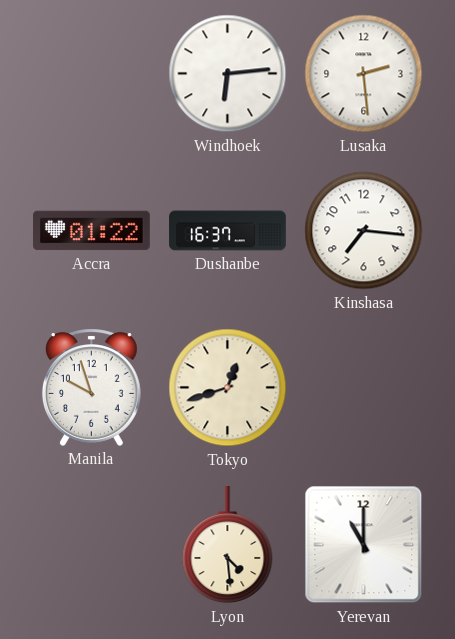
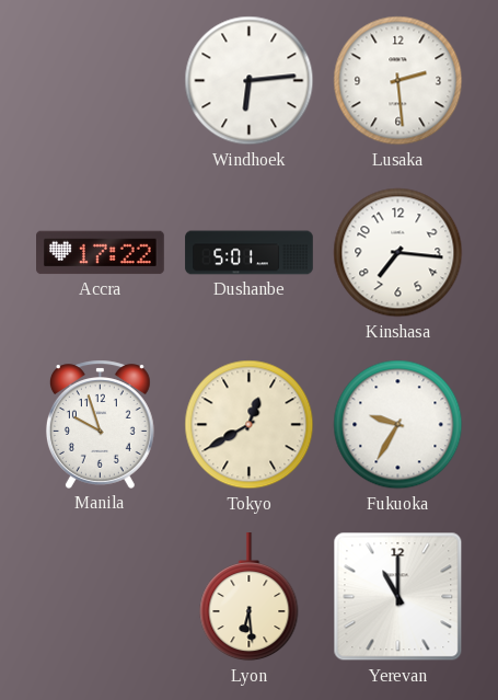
Accra: 01:22 -> 17:22
Dushanbe: 16:37 -> 5:01
Tokyo: 12:42 -> 12:40
Fukuoka: none -> 9:35
Lyon: 4:29 -> 6:29
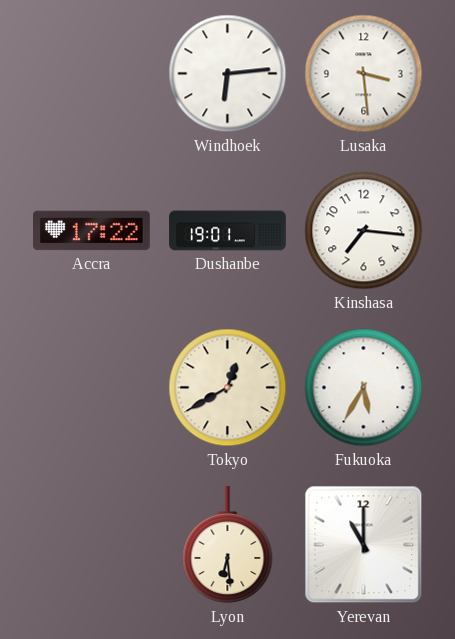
Lusaka: 2:29 -> 3:29
Dushanbe: 5:01 -> 19:01
Manila: 9:57 -> none
Fukuoka: 9:35 -> 5:35
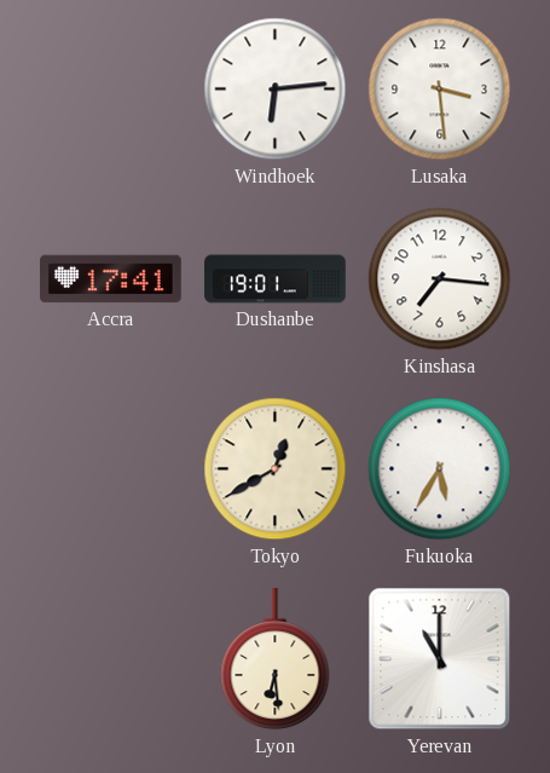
Accra: 17:22 -> 17:41
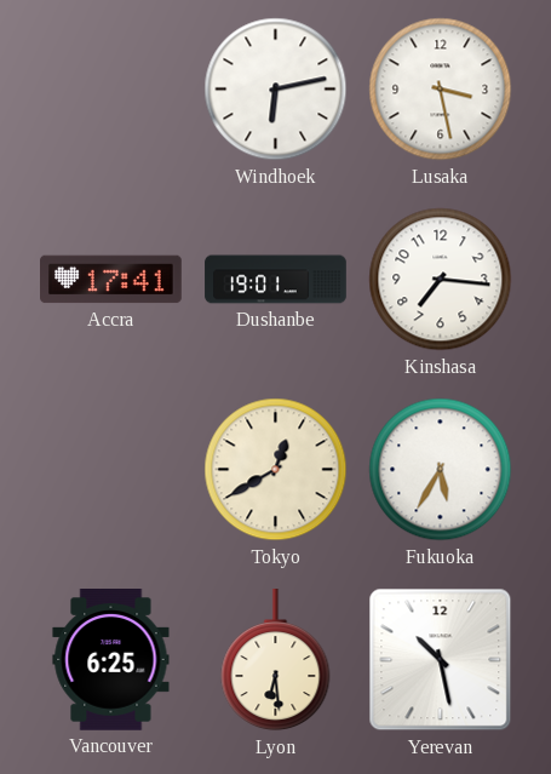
Windhoek: 6:14 -> 6:13
Lusaka: 3:29 -> 3:28
Vancouver: none -> 6:25
Yerevan: 11:00 -> 10:28
